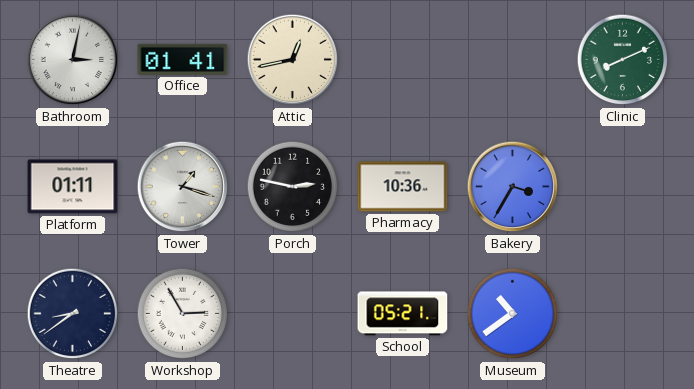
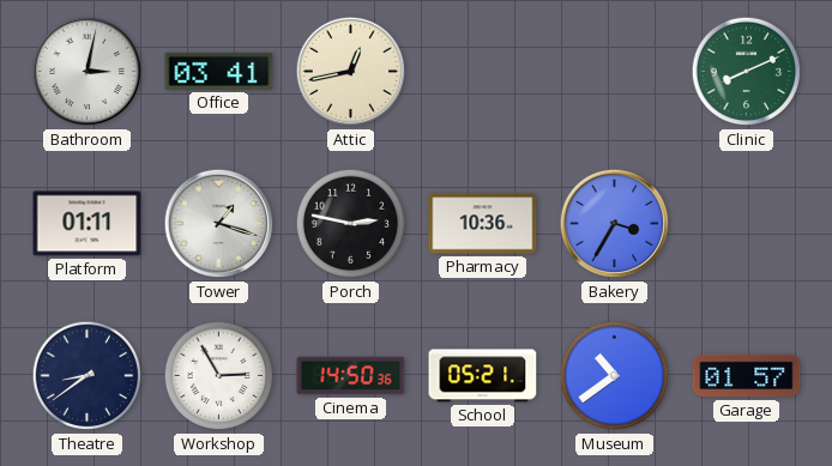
Office: 01:41 -> 03:41
Cinema: none -> 14:50
Garage: none -> 01:57
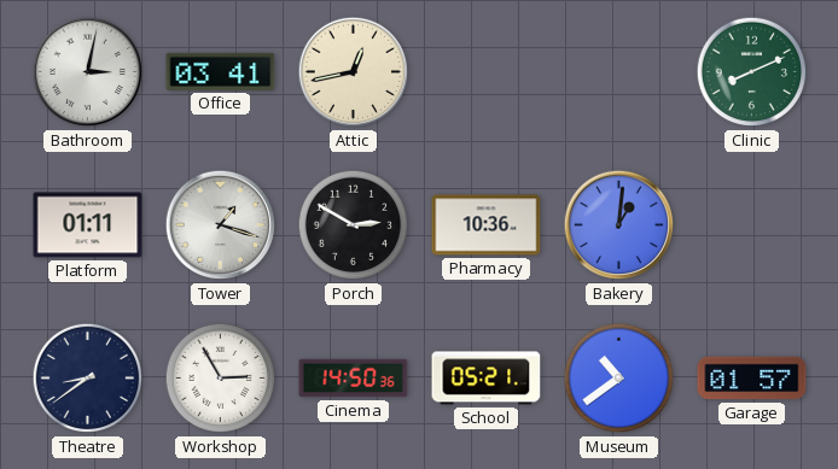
Porch: 2:47 -> 2:50
Bakery: 3:35 -> 1:01
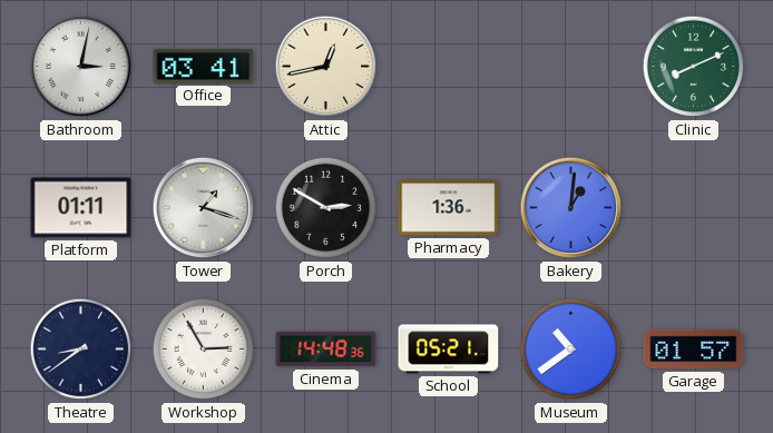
Pharmacy: 10:36 -> 1:36
Cinema: 14:50 -> 14:48
